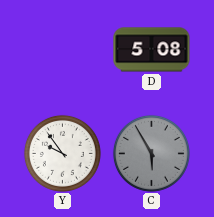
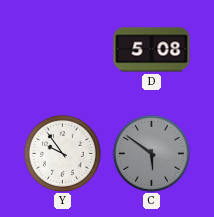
C: 5:55 -> 5:51
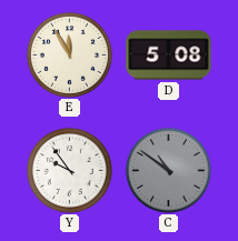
E: none -> 11:55
C: 5:51 -> 10:51
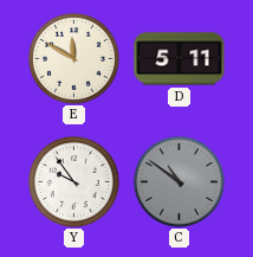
E: 11:55 -> 11:50
D: 5:08 -> 5:11
